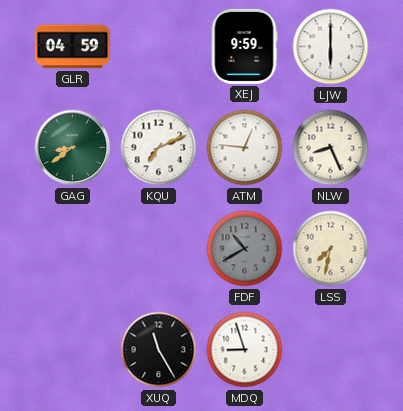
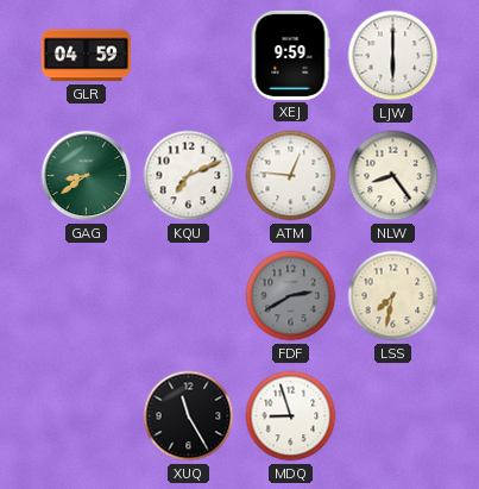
NLW: 8:26 -> 8:24
FDF: 10:40 -> 2:40
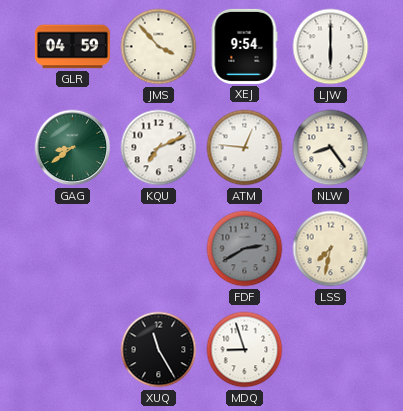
JMS: none -> 3:53
XEJ: 9:59 -> 9:54
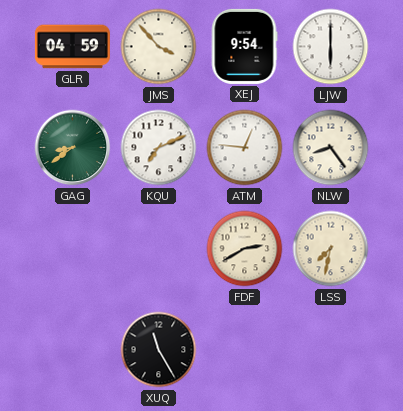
FDF dial: grey -> cream
MDQ: 8:57 -> none
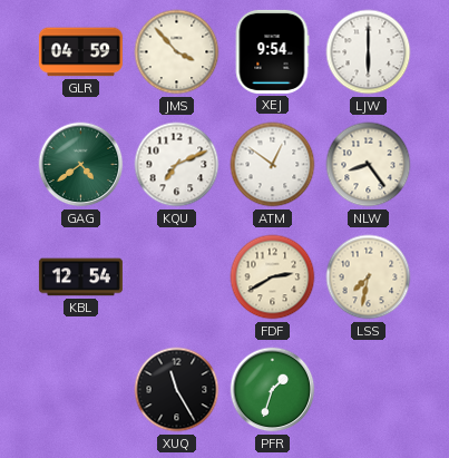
GAG: 8:39 -> 4:39
ATM: 12:46 -> 12:51
KBL: none -> 12:54
PFR: none -> 1:33
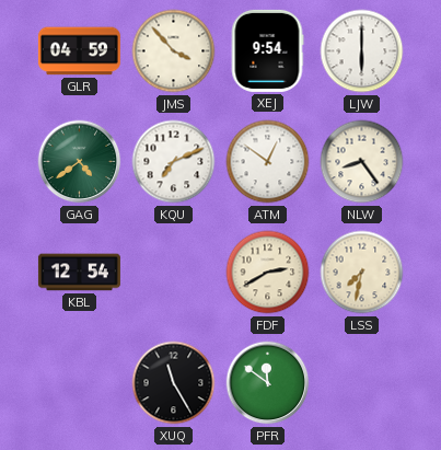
PFR: 1:33 -> 11:51
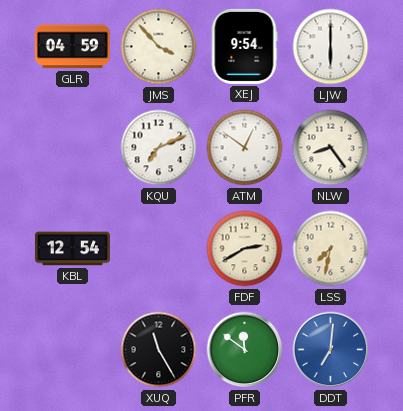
GAG: 4:39 -> none
DDT: none -> 7:01
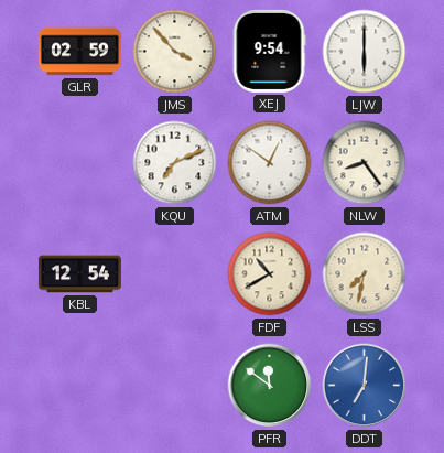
GLR: 04:59 -> 02:59
FDF: 2:40 -> 10:40
XUQ: 11:25 -> none
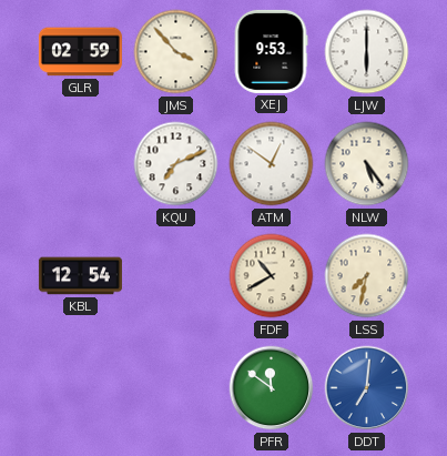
XEJ: 9:54 -> 9:53
NLW: 8:24 -> 5:24
